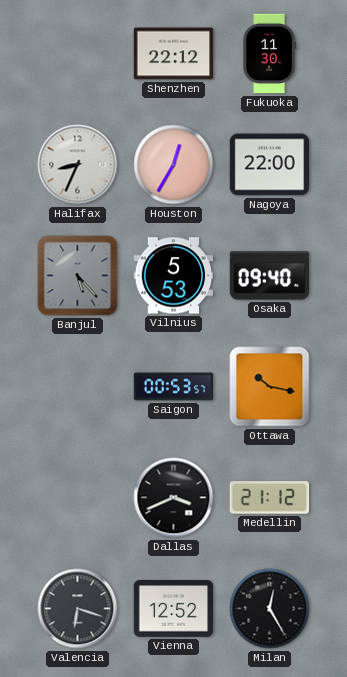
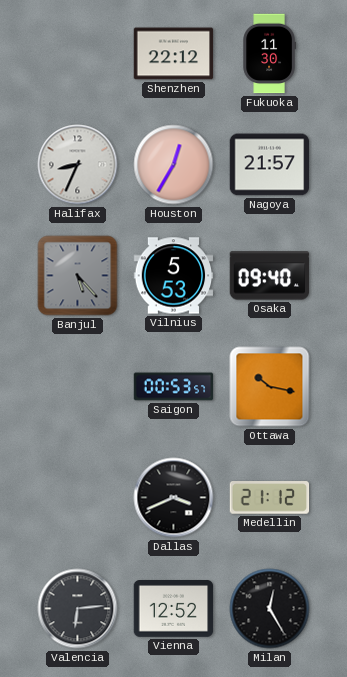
Nagoya: 22:00 -> 21:57
Valencia: 6:18 -> 6:14
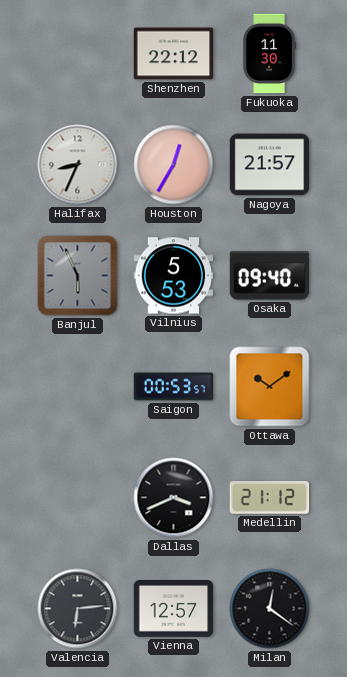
Banjul: 5:23 -> 5:56
Ottawa: 10:17 -> 10:09
Vienna: 12:52 -> 12:57
Milan: 12:25 -> 12:21
